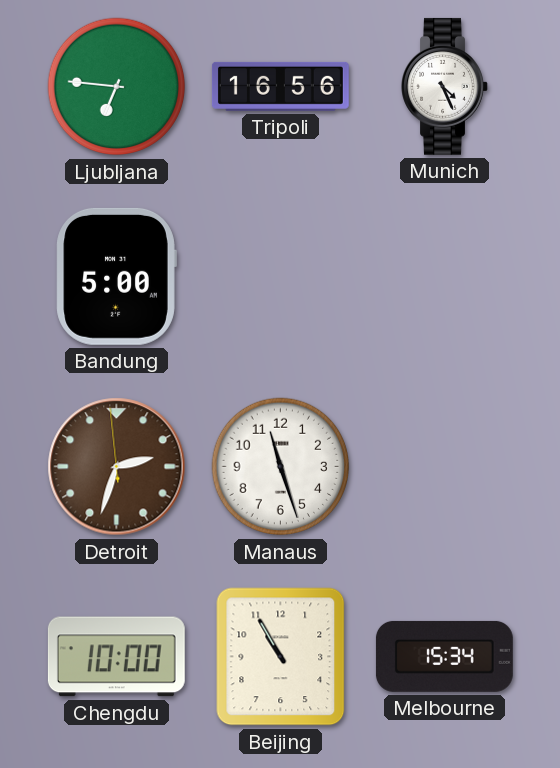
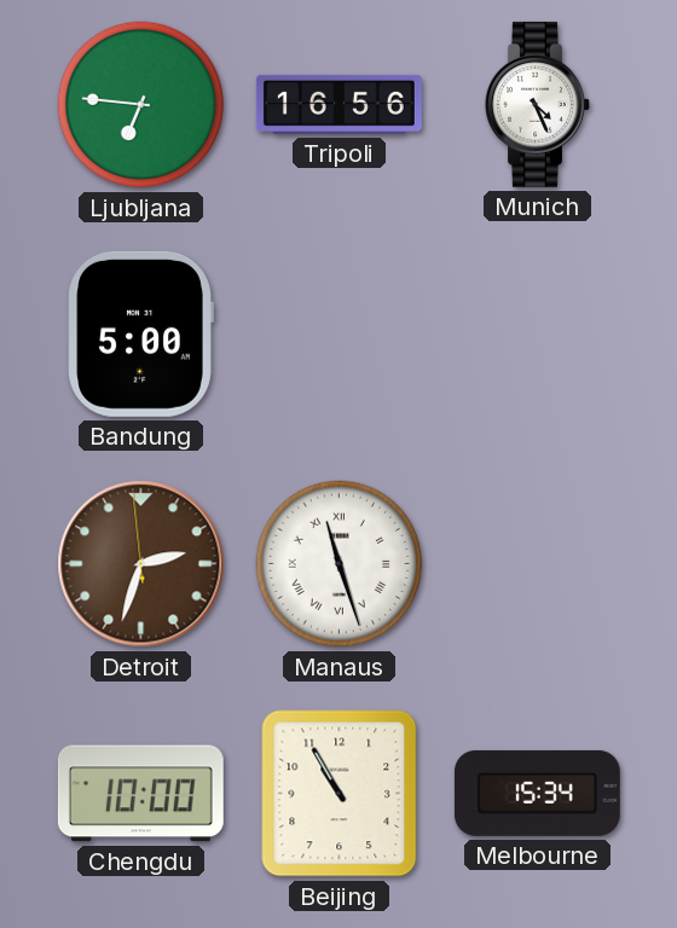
Manaus numerals: Arabic -> Roman
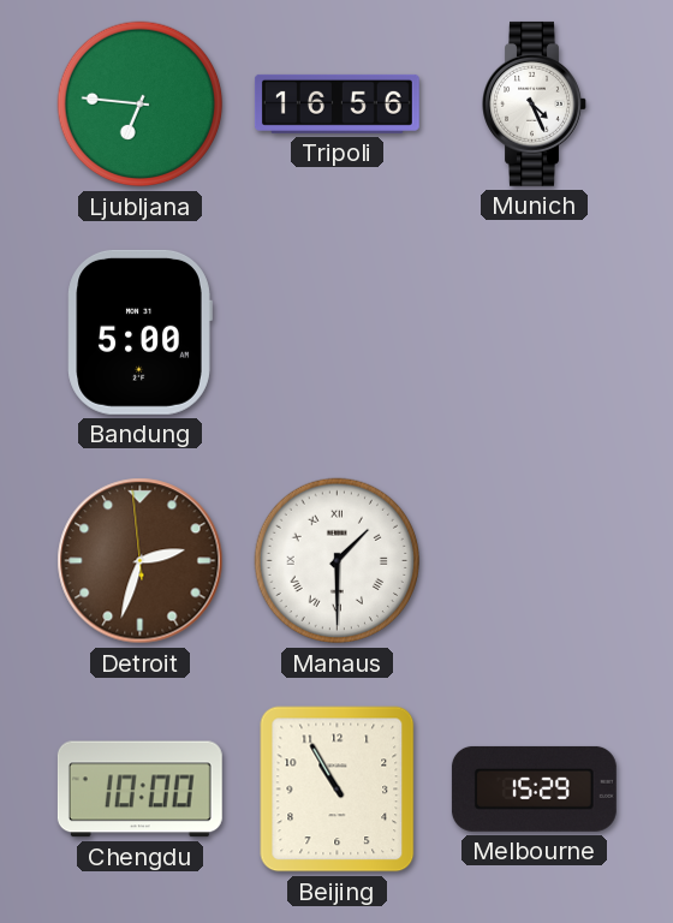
Manaus: 11:27 -> 1:30
Melbourne: 15:34 -> 15:29
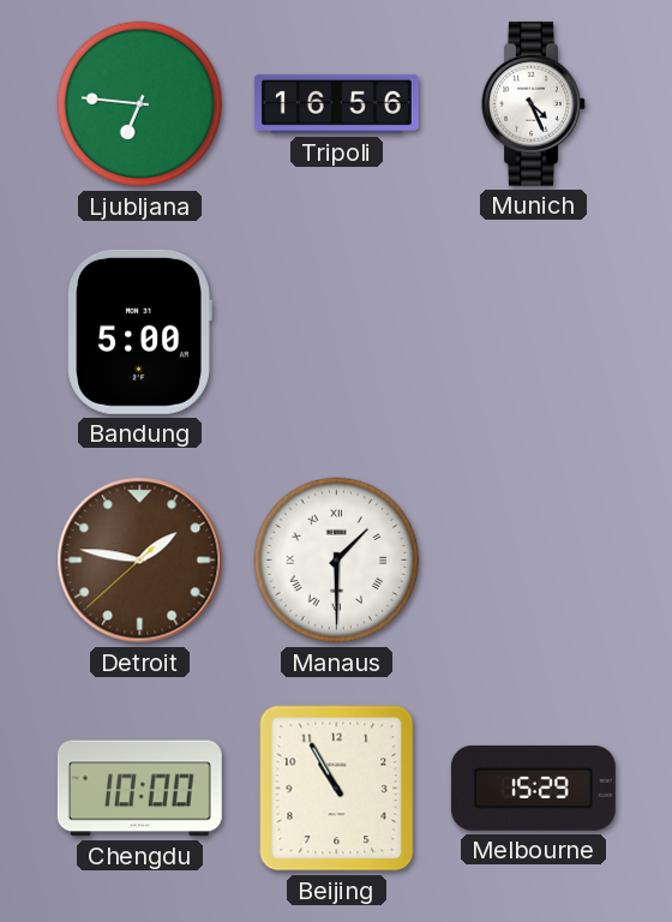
Detroit: 2:32 -> 1:46
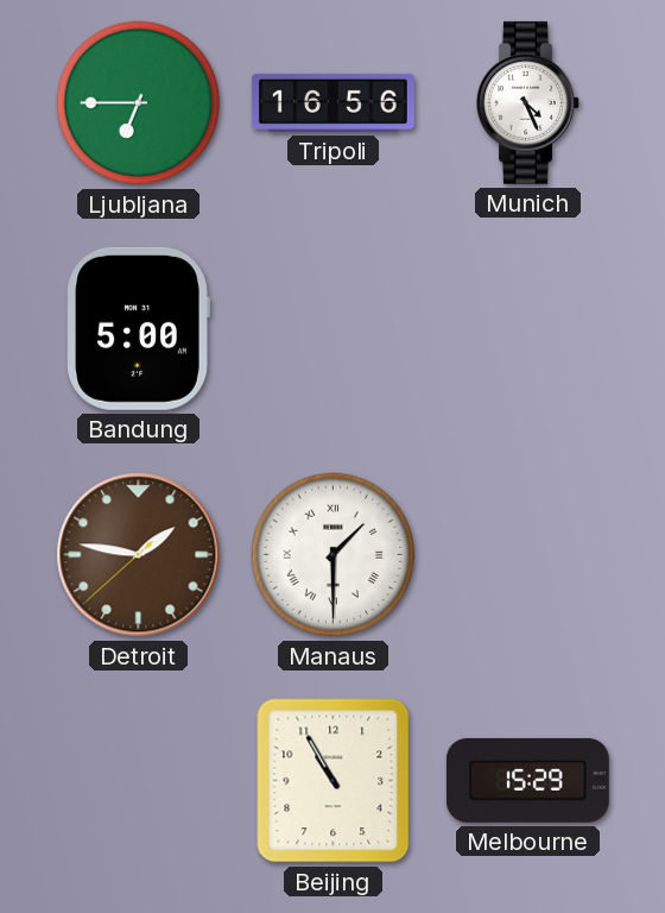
Ljubljana: 6:46 -> 6:45
Chengdu: 10:00 -> none
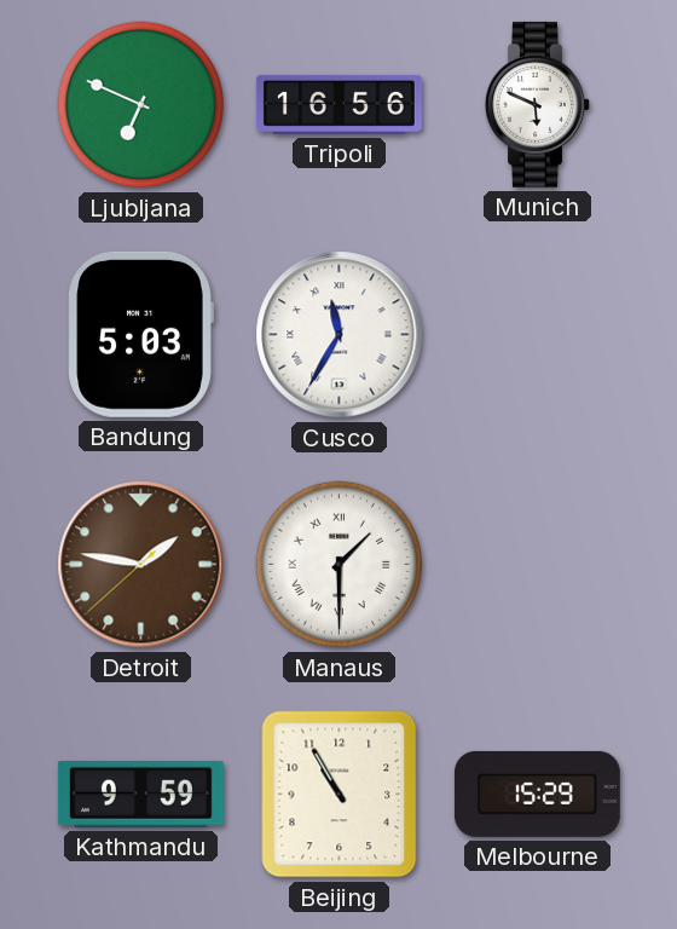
Ljubljana: 6:45 -> 6:49
Munich: 4:26 -> 5:49
Bandung: 5:00 -> 5:03
Cusco: none -> 11:35
Kathmandu: none -> 9:59
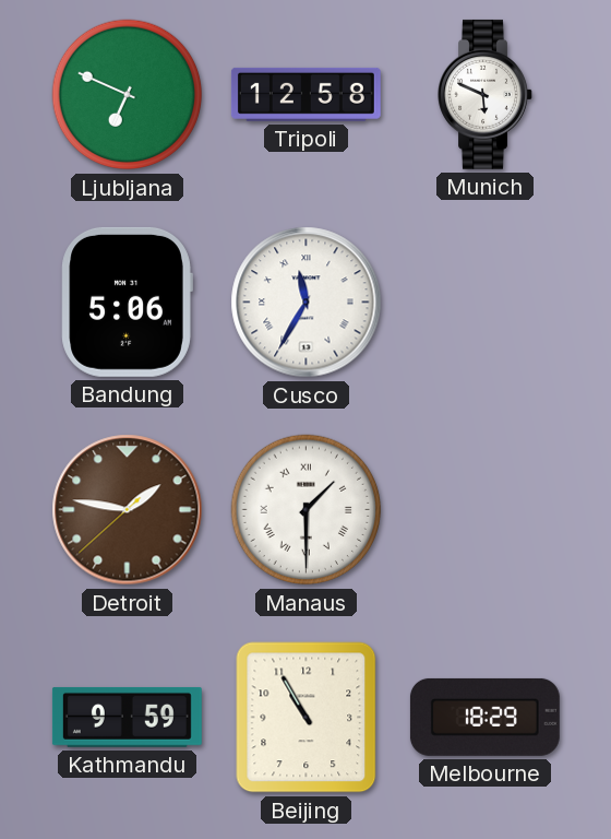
Tripoli: 16:56 -> 12:58
Bandung: 5:03 -> 5:06
Melbourne: 15:29 -> 18:29
